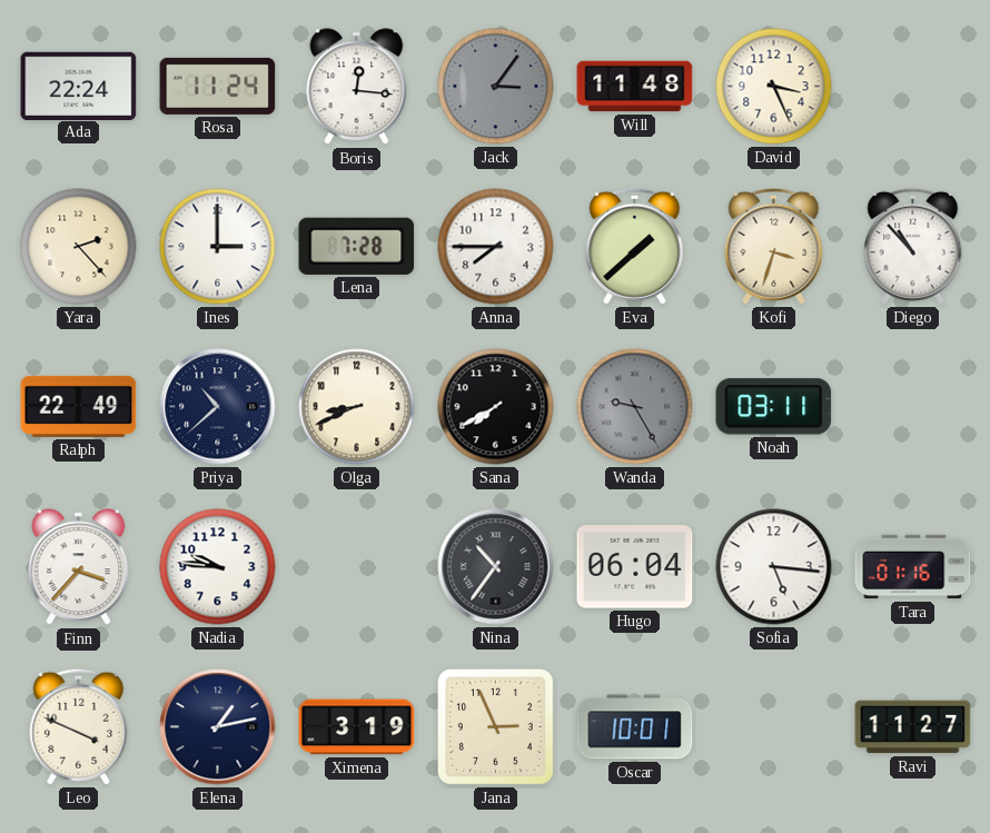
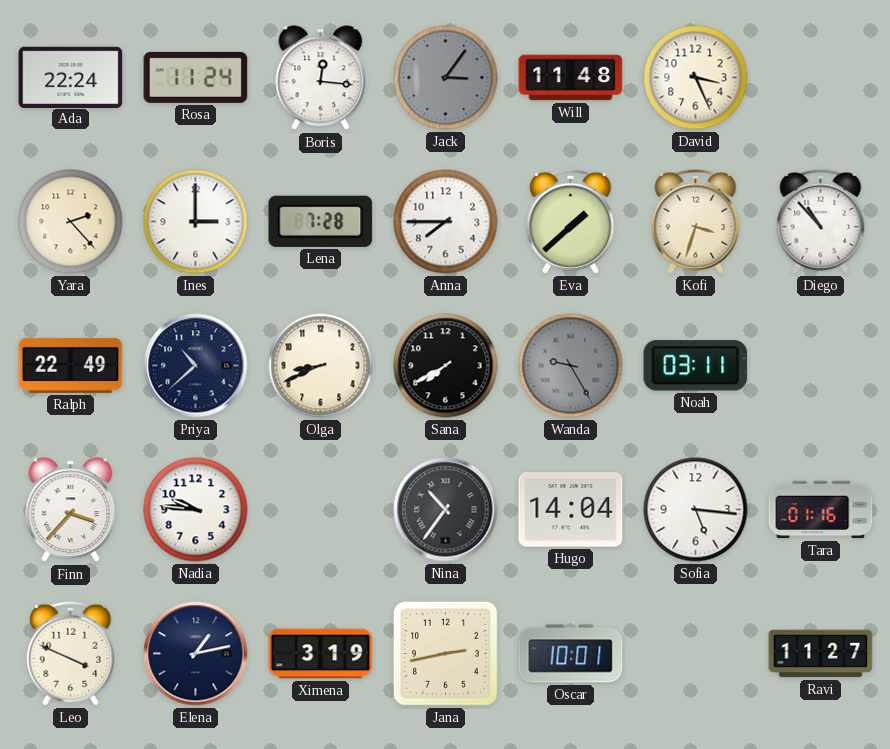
Hugo: 06:04 -> 14:04
Jana: 2:56 -> 2:43
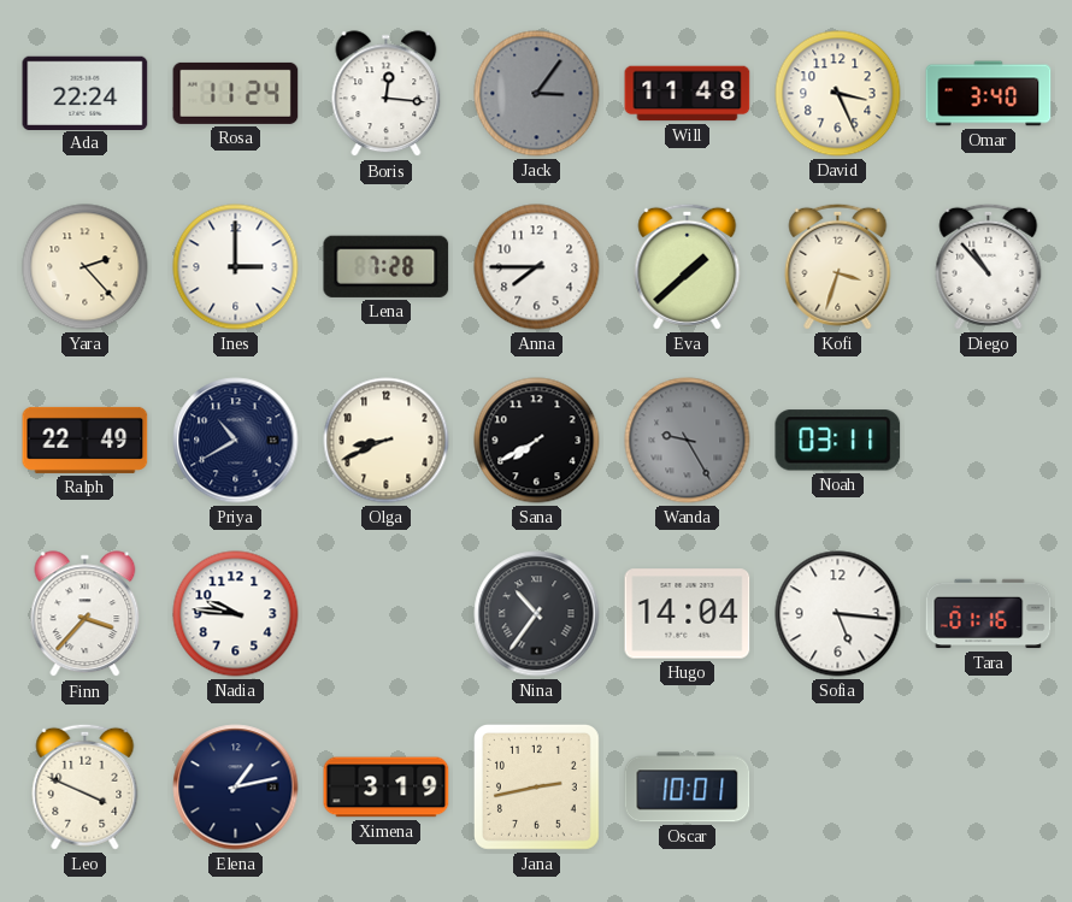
Omar: none -> 3:40
Priya: 10:38 -> 10:40
Ravi: 11:27 -> none
